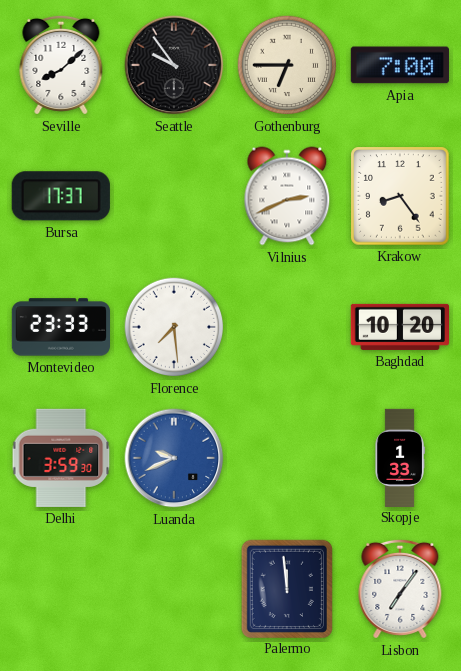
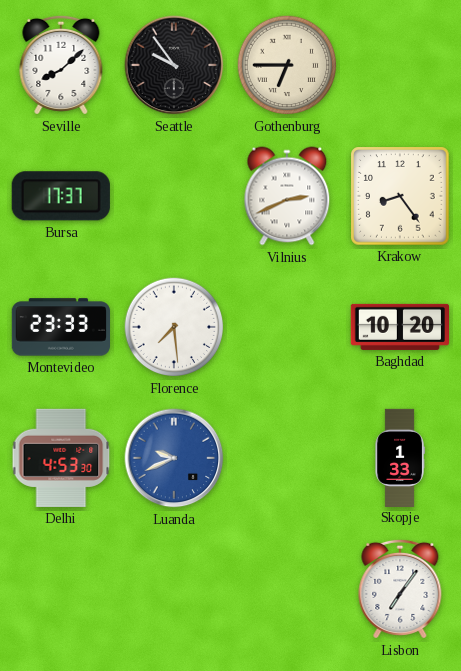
Apia: 7:00 -> none
Delhi: 3:59 -> 4:53
Palermo: 11:59 -> none
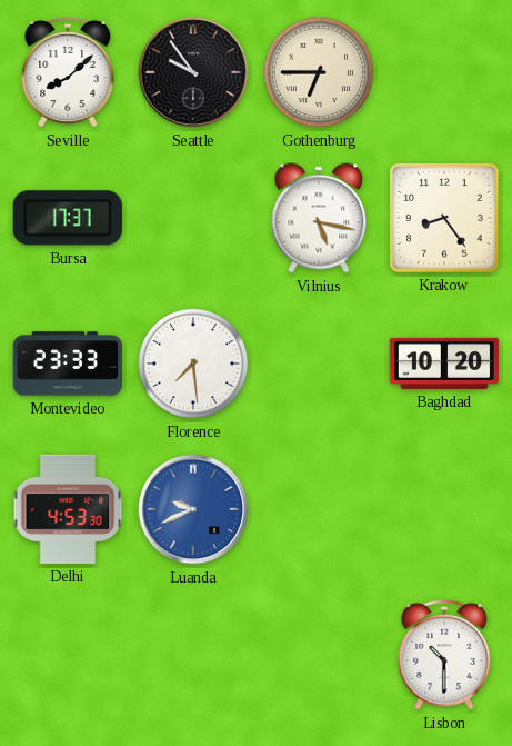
Vilnius: 2:41 -> 5:17
Skopje: 1:33 -> none
Lisbon: 7:06 -> 10:30
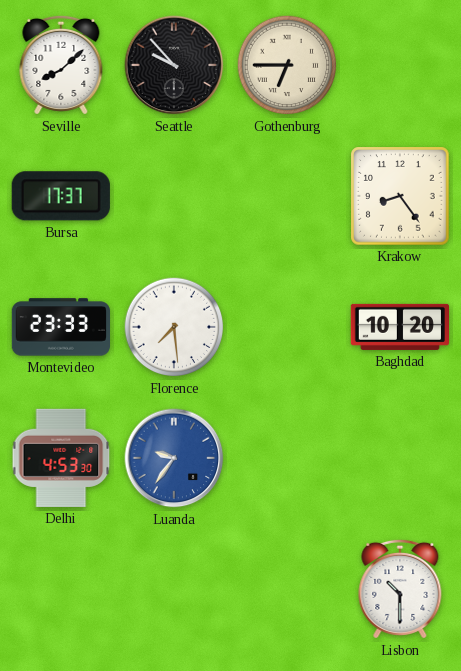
Seattle: 9:54 -> 9:53
Vilnius: 5:17 -> none
Luanda: 9:41 -> 9:36
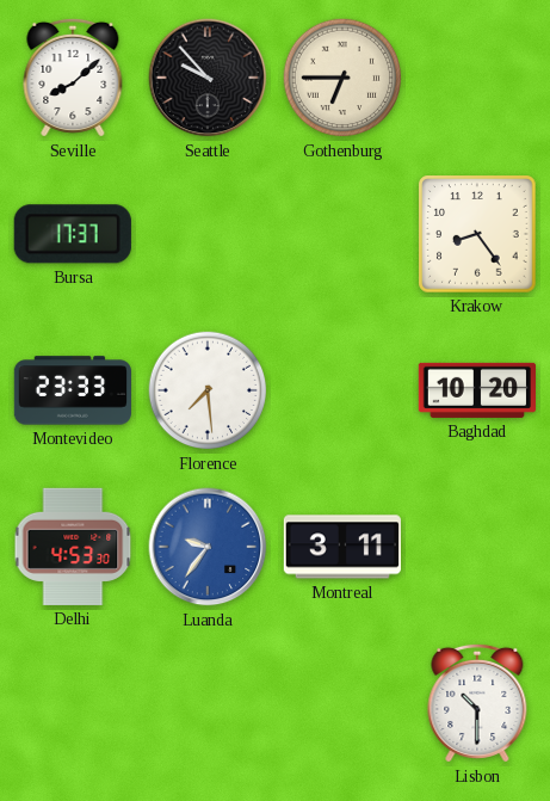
Montreal: none -> 3:11
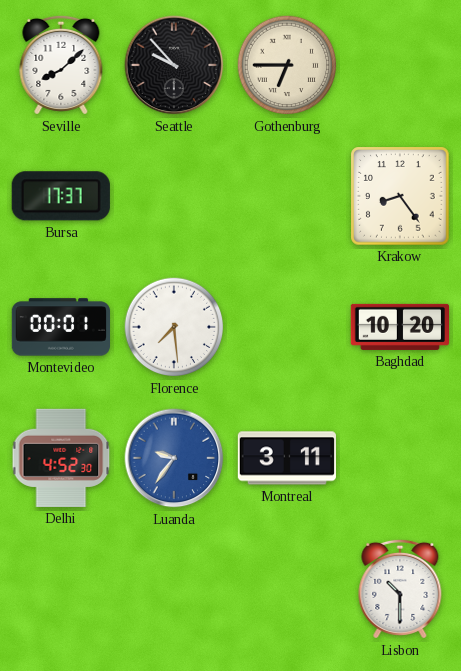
Montevideo: 23:33 -> 00:01
Delhi: 4:53 -> 4:52
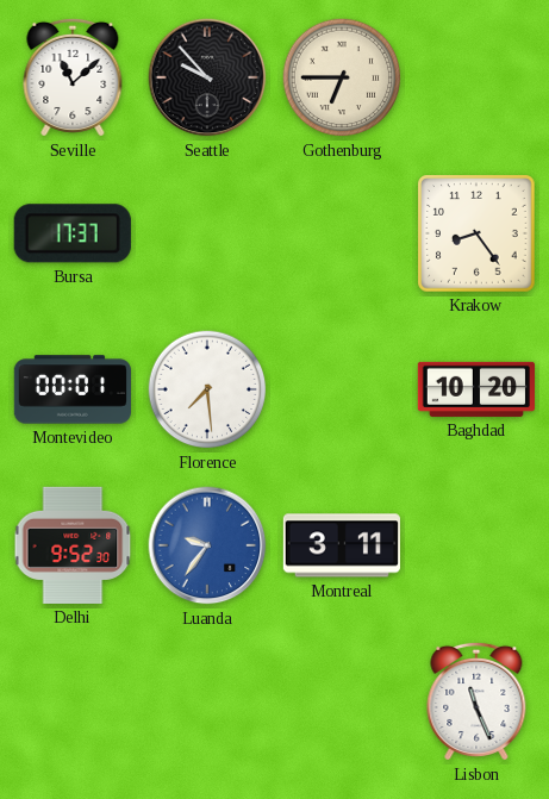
Seville: 8:08 -> 11:08
Delhi: 4:52 -> 9:52
Lisbon: 10:30 -> 11:26
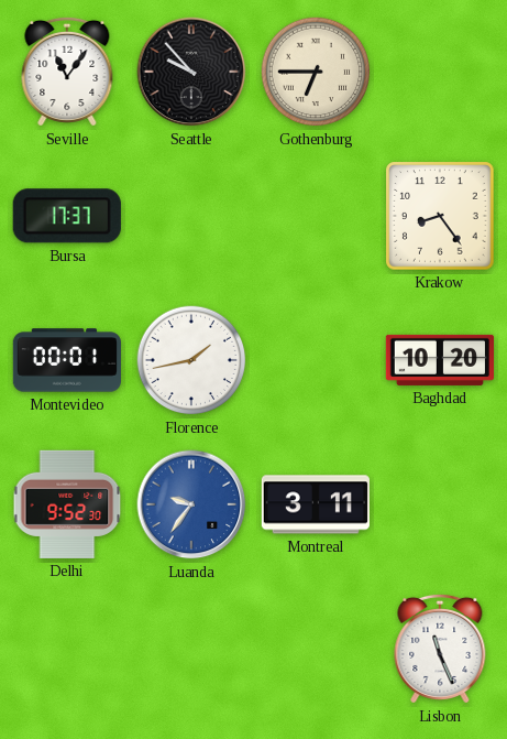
Seville: 11:08 -> 11:06
Florence: 7:29 -> 1:43
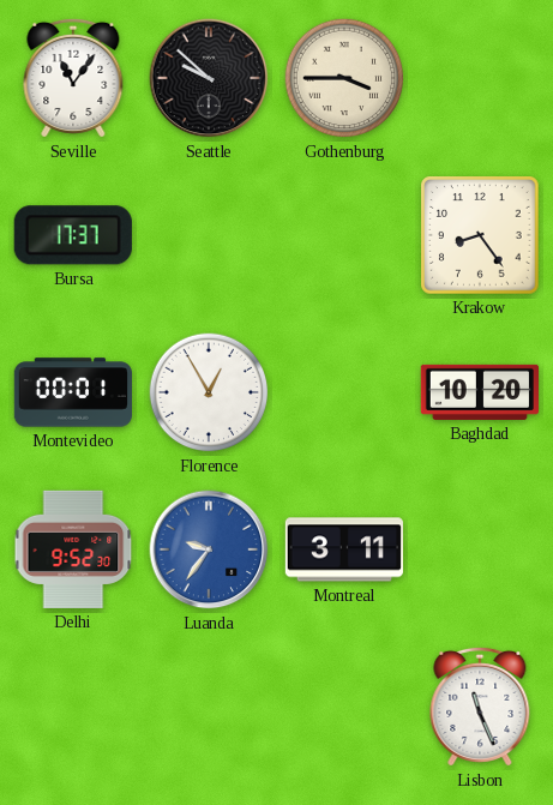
Seattle: 9:53 -> 9:52
Gothenburg: 6:45 -> 3:45
Florence: 1:43 -> 12:55
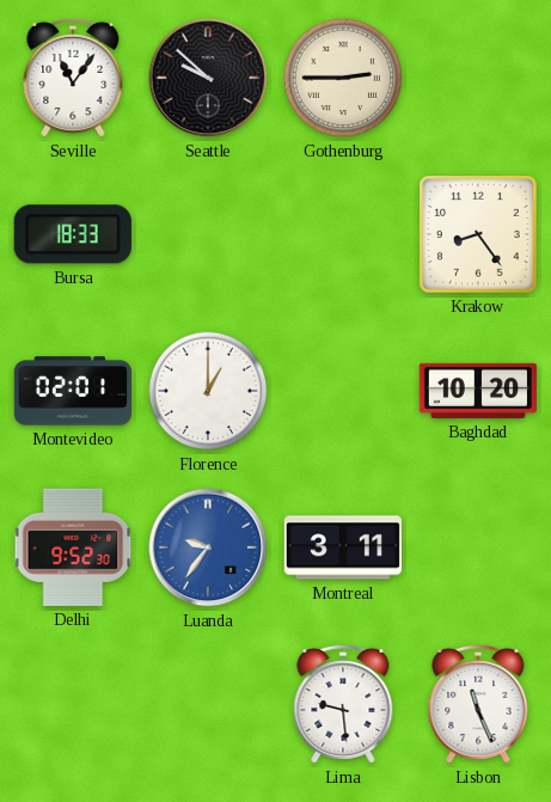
Gothenburg: 3:45 -> 2:45
Bursa: 17:37 -> 18:33
Montevideo: 00:01 -> 02:01
Florence: 12:55 -> 1:00
Lima: none -> 9:29
